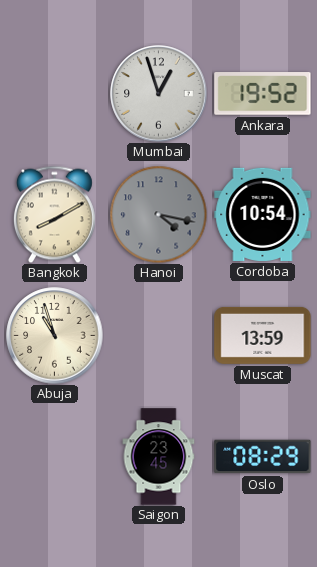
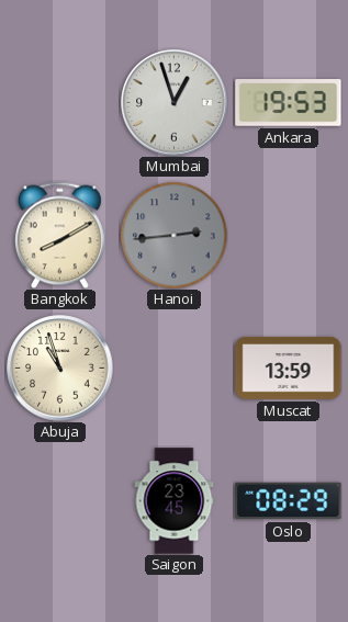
Ankara: 19:52 -> 19:53
Hanoi: 4:17 -> 2:44
Cordoba: 10:54 -> none
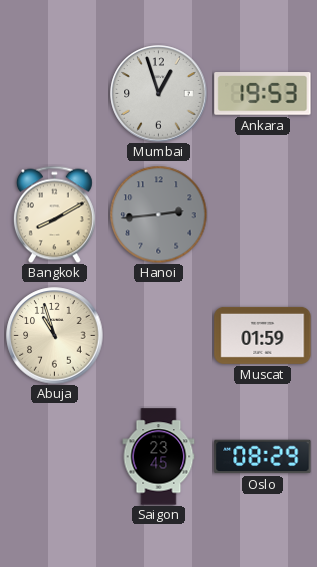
Muscat: 13:59 -> 01:59
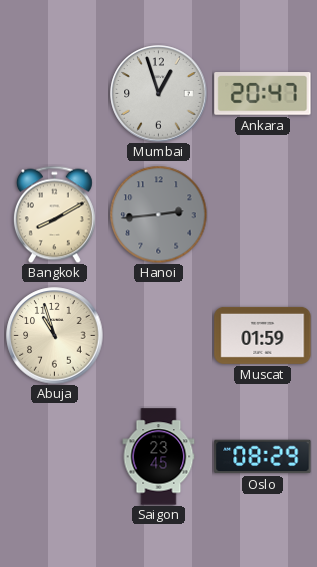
Ankara: 19:53 -> 20:47
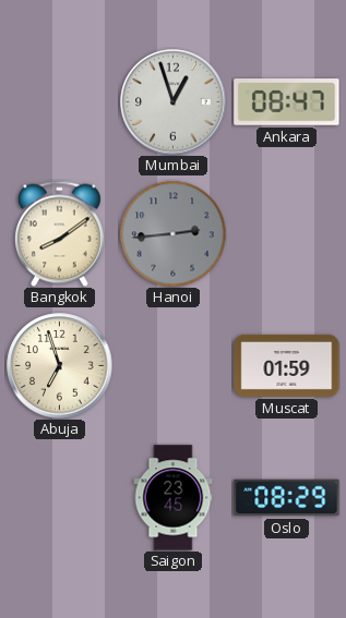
Ankara: 20:47 -> 08:47
Bangkok: 8:10 -> 8:09
Abuja: 10:57 -> 6:57
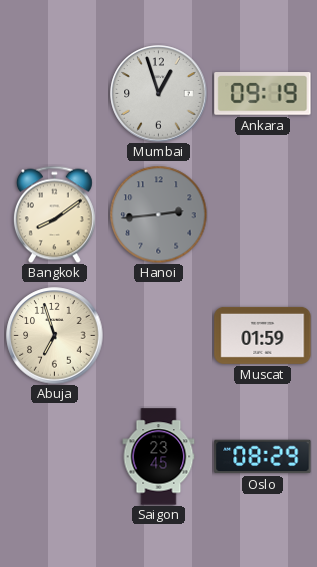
Ankara: 08:47 -> 09:19
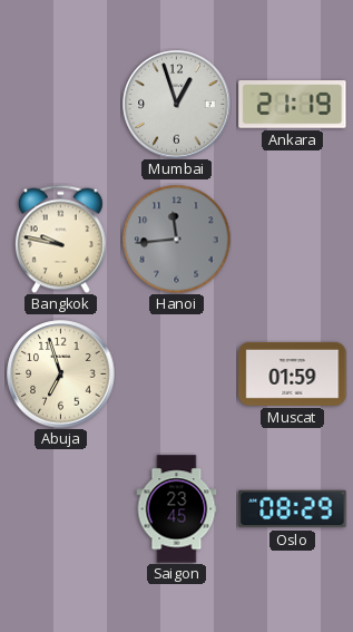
Ankara: 09:19 -> 21:19
Bangkok: 8:09 -> 9:47
Hanoi: 2:44 -> 11:44
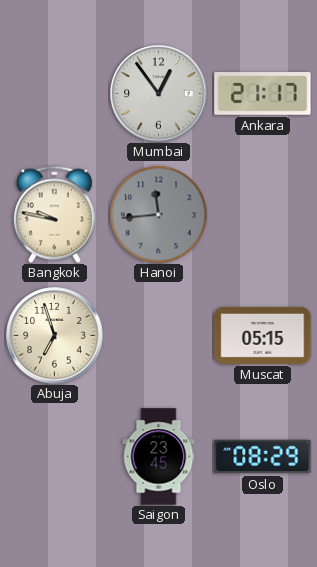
Mumbai: 12:57 -> 12:54
Ankara: 21:19 -> 21:17
Muscat: 01:59 -> 05:15
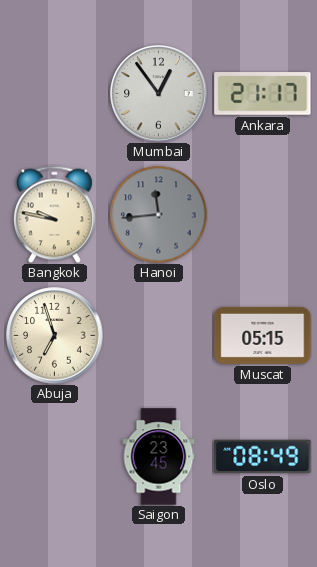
Oslo: 08:29 -> 08:49
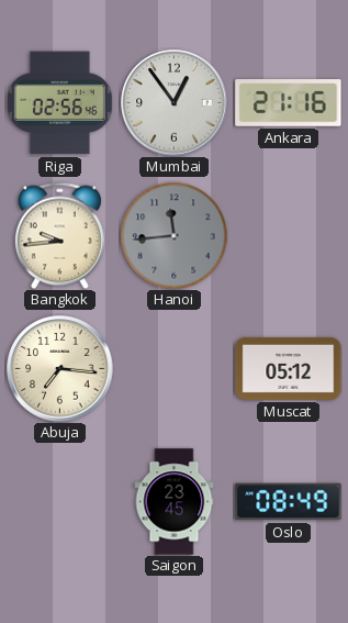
Riga: none -> 02:56
Ankara: 21:17 -> 21:16
Bangkok: 9:47 -> 9:44
Abuja: 6:57 -> 7:16
Muscat: 05:15 -> 05:12
